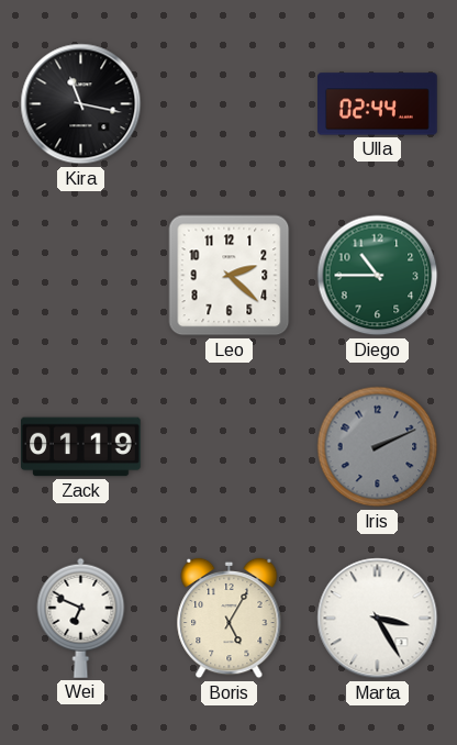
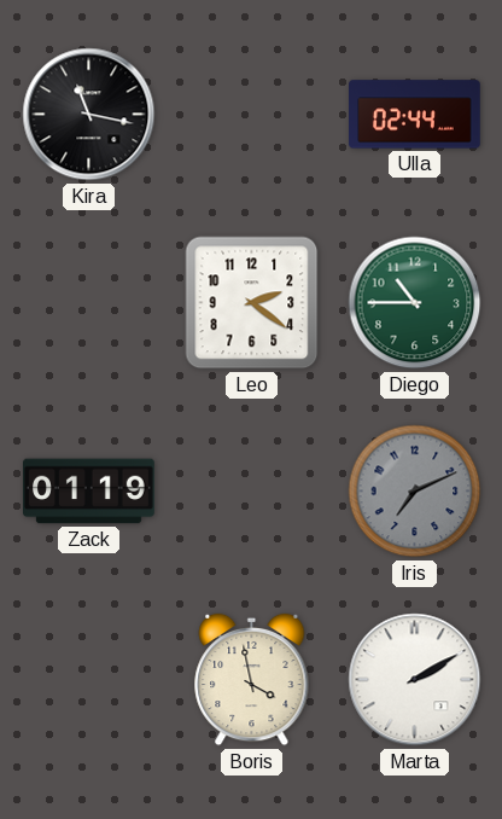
Leo: 2:22 -> 2:21
Iris: 2:11 -> 7:11
Wei: 6:49 -> none
Boris: 5:05 -> 3:58
Marta: 3:25 -> 2:10
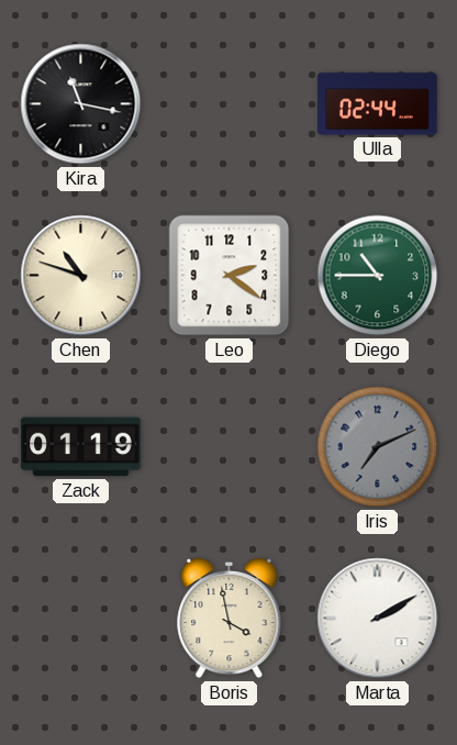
Chen: none -> 10:48
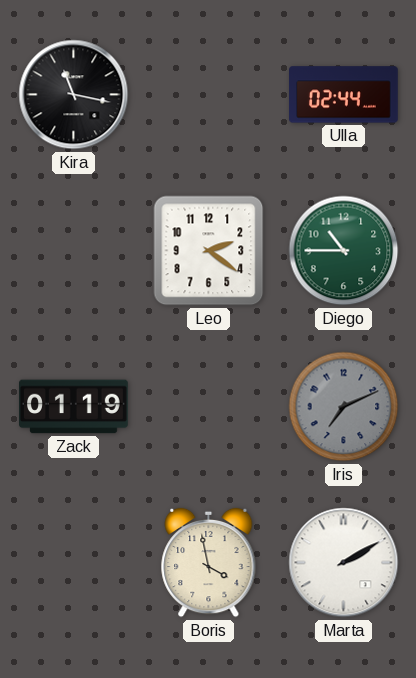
Chen: 10:48 -> none
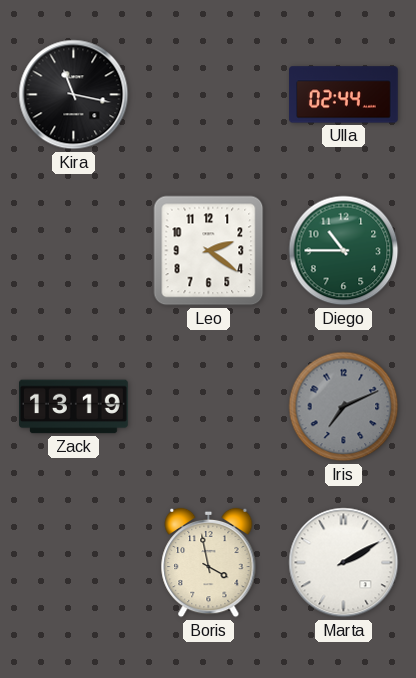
Zack: 01:19 -> 13:19
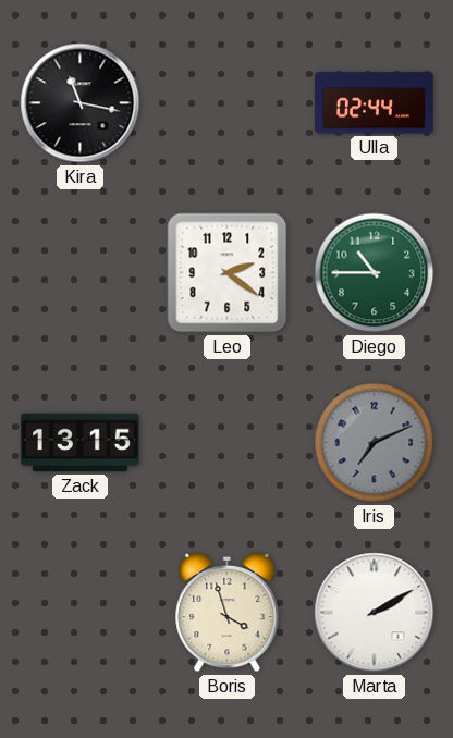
Zack: 13:19 -> 13:15
Boris: 3:58 -> 3:57
